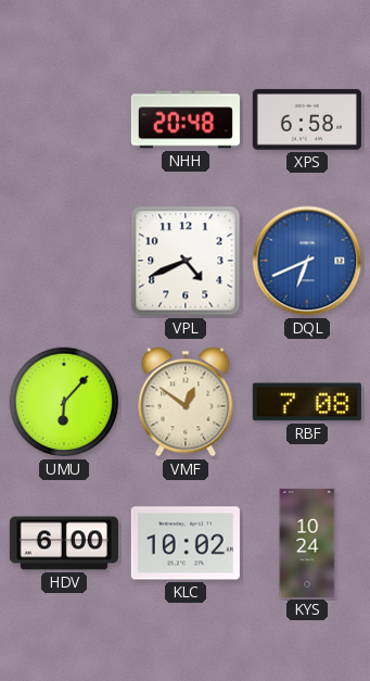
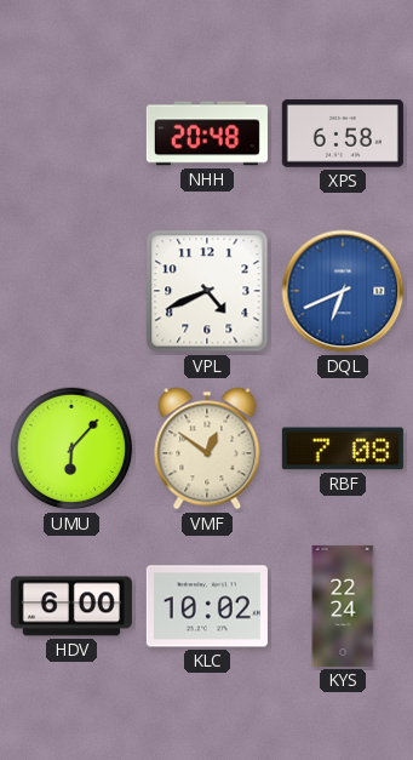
KYS: 10:24 -> 22:24
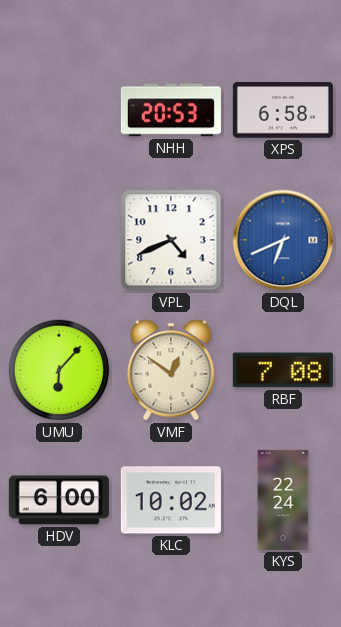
NHH: 20:48 -> 20:53
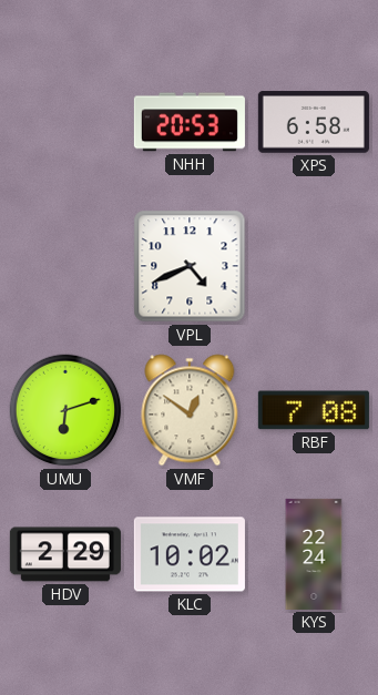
DQL: 6:41 -> none
UMU: 6:07 -> 6:12
HDV: 6:00 -> 2:29
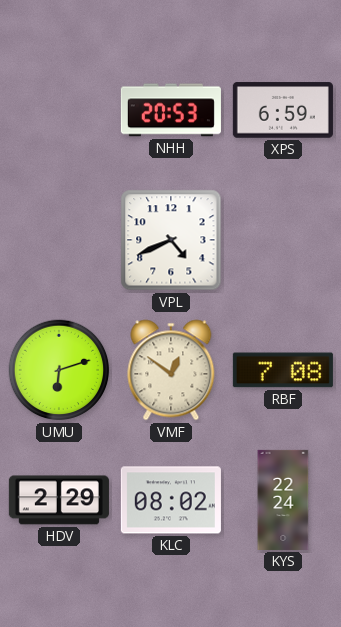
XPS: 6:58 -> 6:59
KLC: 10:02 -> 08:02
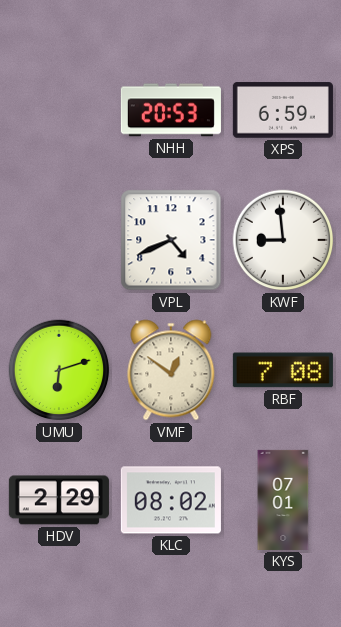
KWF: none -> 8:59
KYS: 22:24 -> 07:01
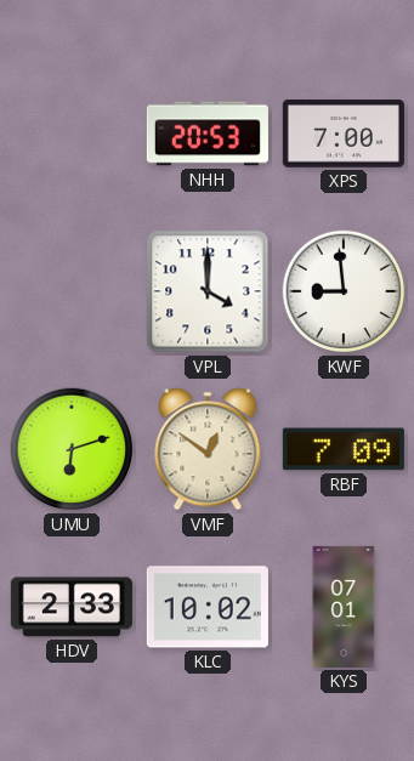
XPS: 6:59 -> 7:00
VPL: 4:41 -> 4:00
RBF: 7:08 -> 7:09
HDV: 2:29 -> 2:33
KLC: 08:02 -> 10:02
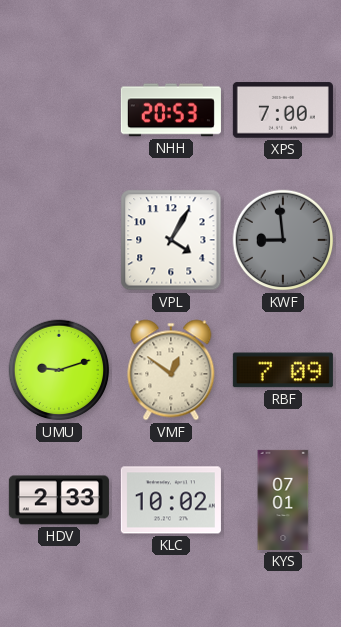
VPL: 4:00 -> 4:05
KWF dial: white -> grey
UMU: 6:12 -> 9:12
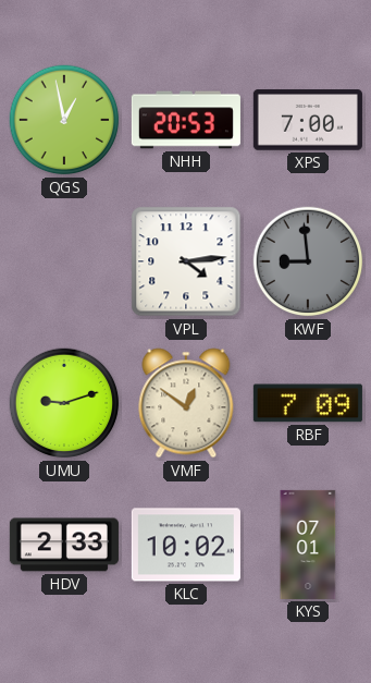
QGS: none -> 12:58
VPL: 4:05 -> 4:14
